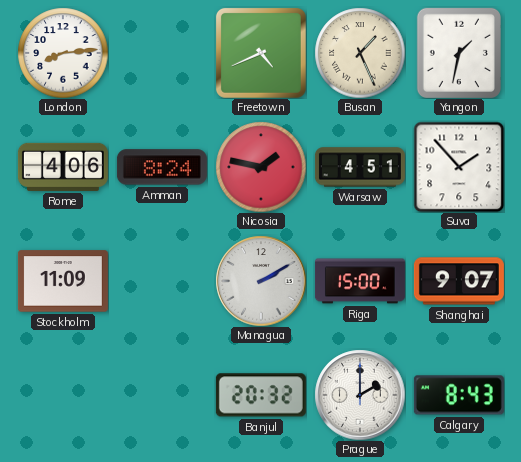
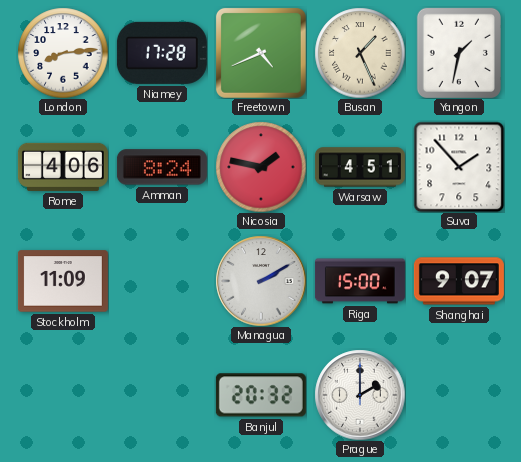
Niamey: none -> 17:28
Calgary: 8:43 -> none
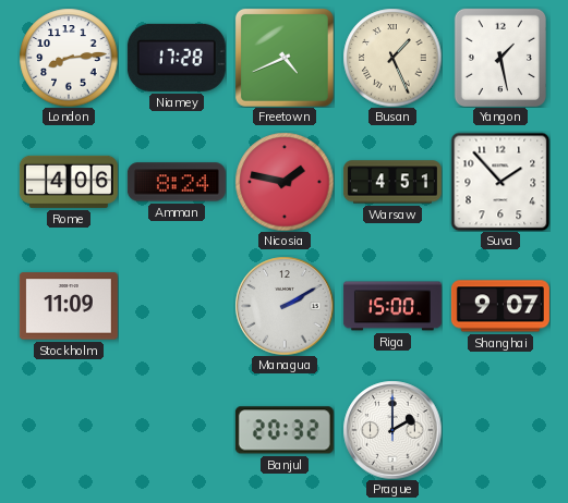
Yangon: 1:32 -> 1:28
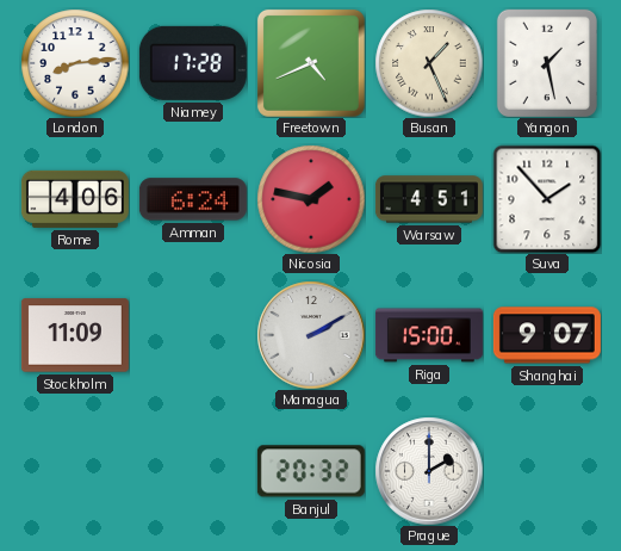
Amman: 8:24 -> 6:24
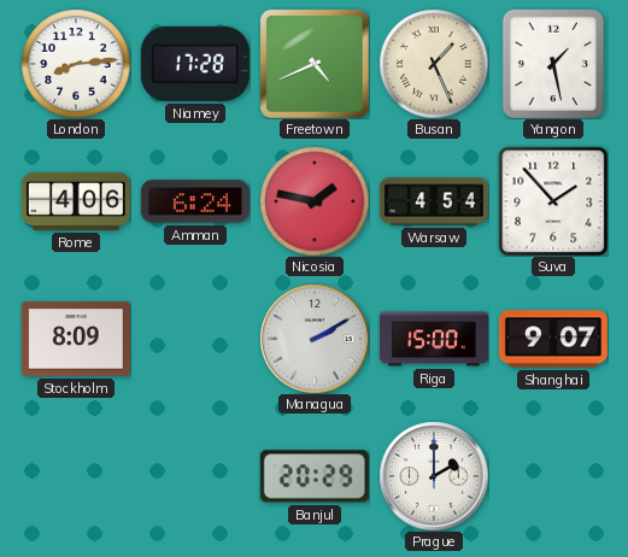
Warsaw: 4:51 -> 4:54
Stockholm: 11:09 -> 8:09
Banjul: 20:32 -> 20:29
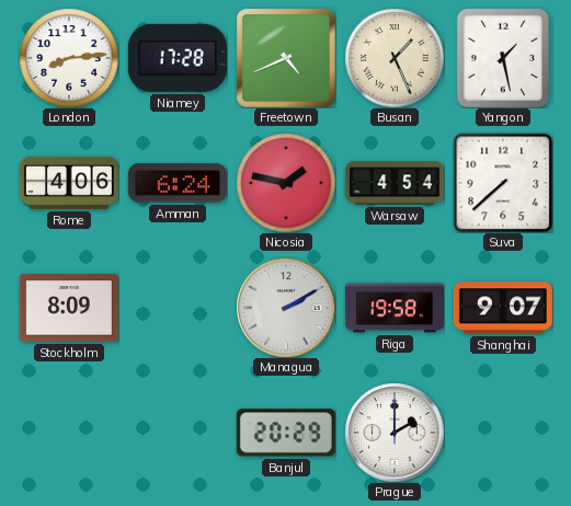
Suva: 1:53 -> 7:38
Riga: 15:00 -> 19:58
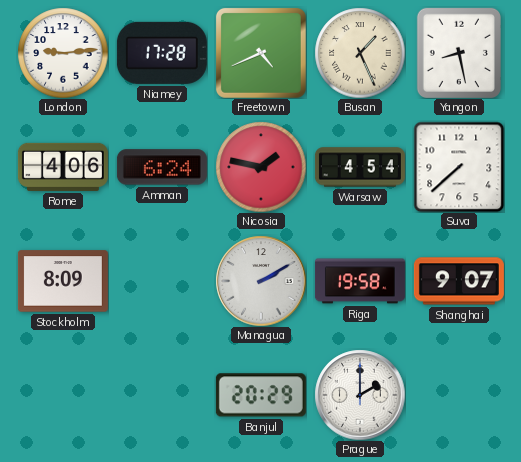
London: 8:14 -> 9:14
Yangon: 1:28 -> 8:28
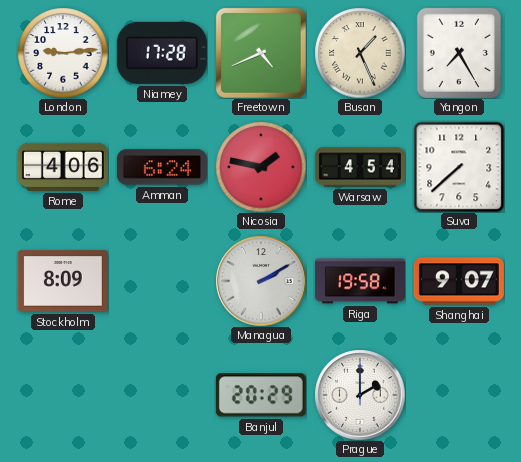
Yangon: 8:28 -> 7:25
